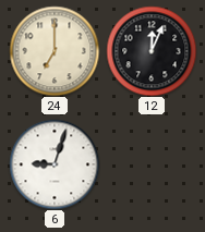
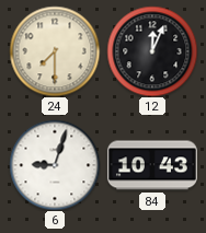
24: 7:00 -> 7:30
84: none -> 10:43
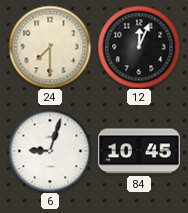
84: 10:43 -> 10:45
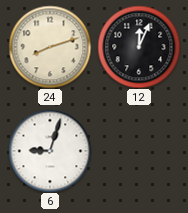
24: 7:30 -> 8:12
84: 10:45 -> none
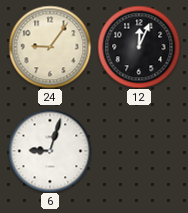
24: 8:12 -> 9:06
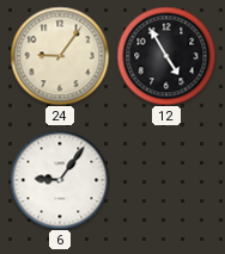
12: 12:04 -> 4:55
6: 9:03 -> 9:06
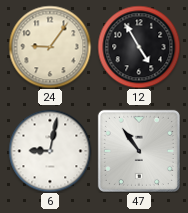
6: 9:06 -> 9:02
47: none -> 10:54
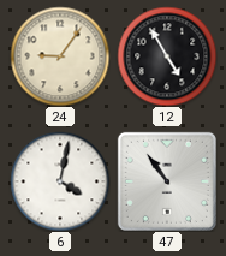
6: 9:02 -> 4:02
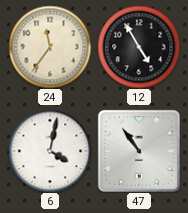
24: 9:06 -> 11:36
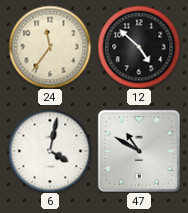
12: 4:55 -> 4:52
47: 10:54 -> 10:50
